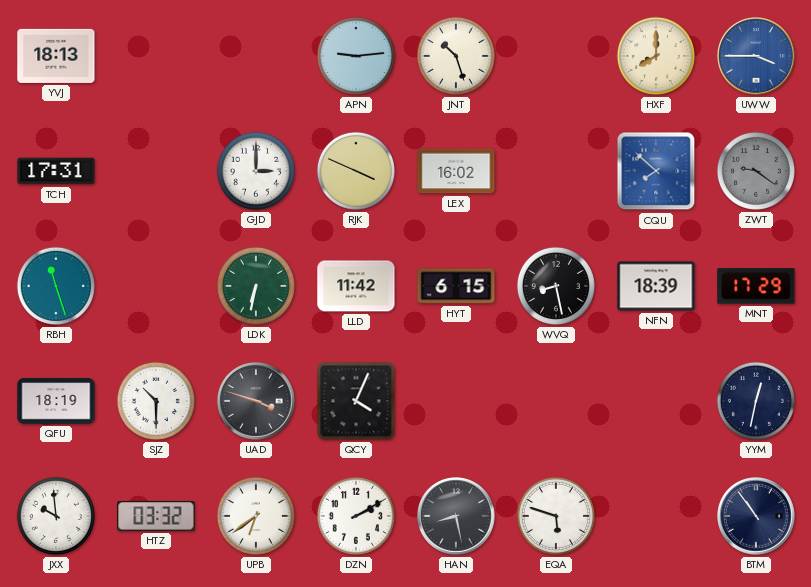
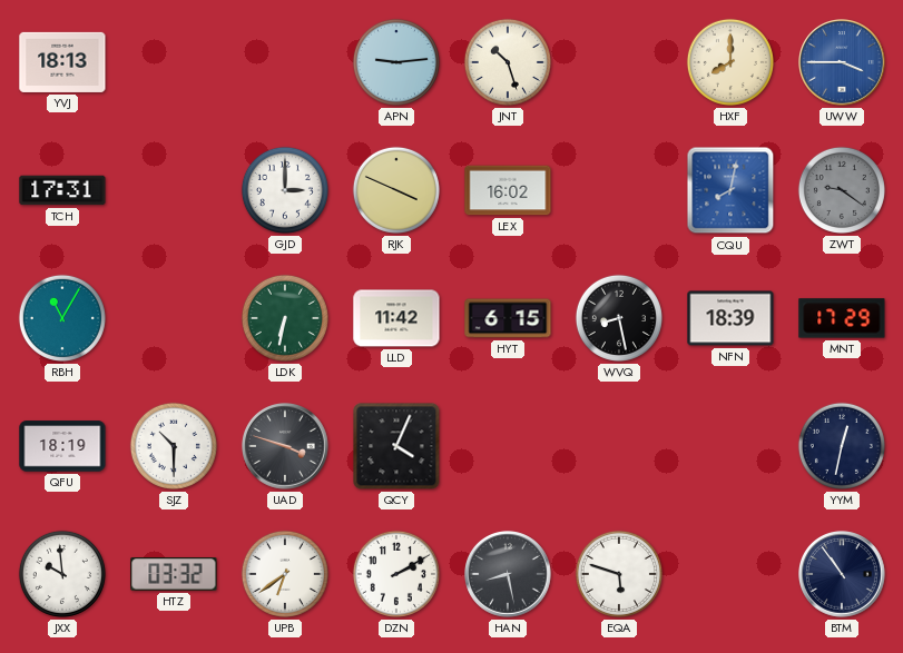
CQU: 7:52 -> 8:02
RBH: 11:27 -> 11:05
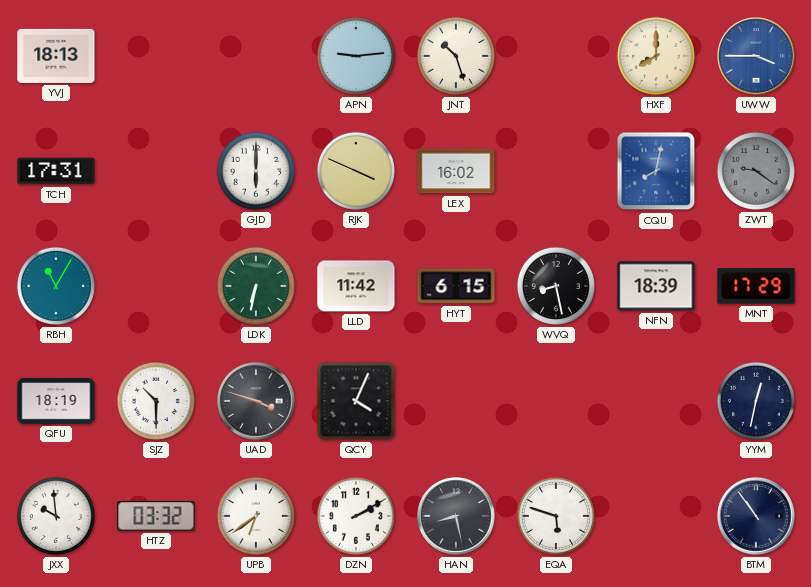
GJD: 3:00 -> 6:00
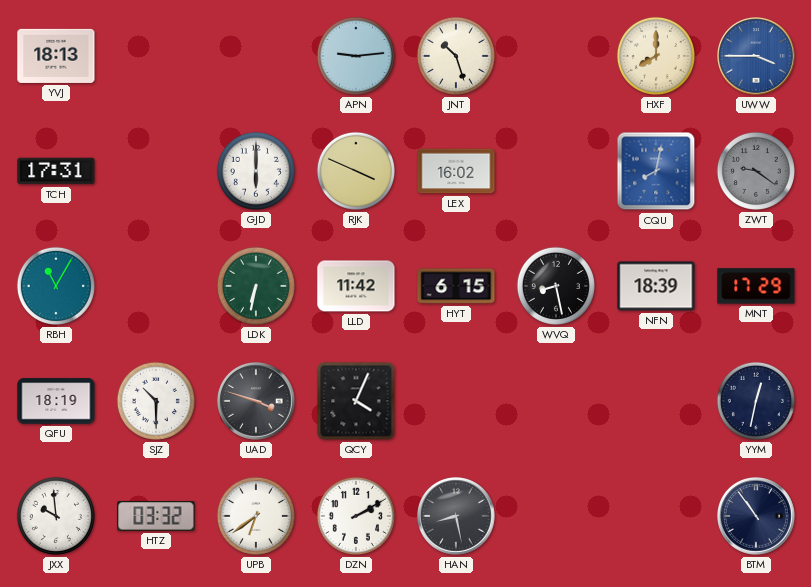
EQA: 5:48 -> none
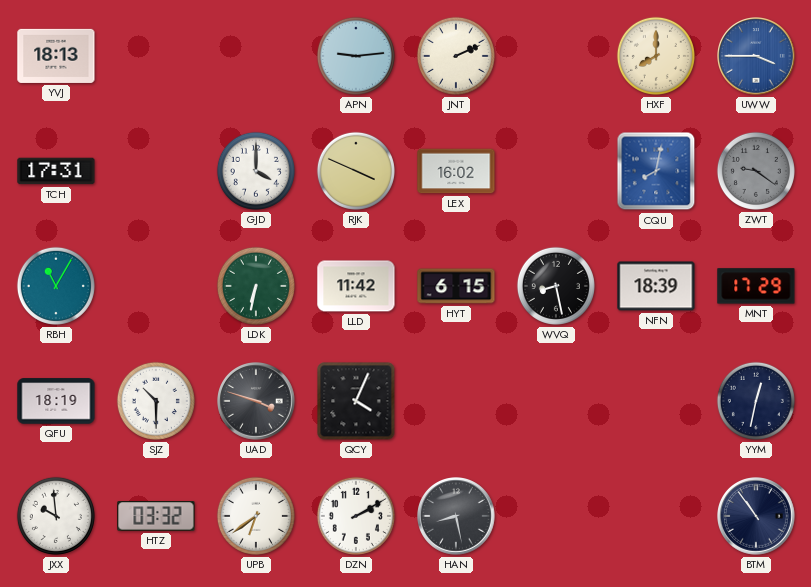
JNT: 10:27 -> 2:11
GJD: 6:00 -> 4:00
